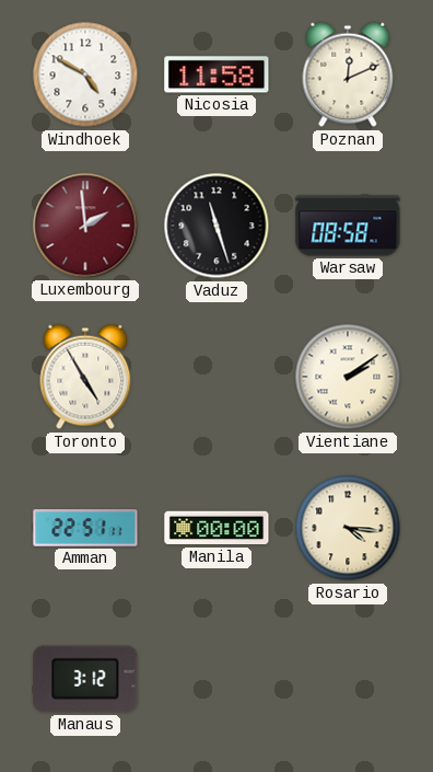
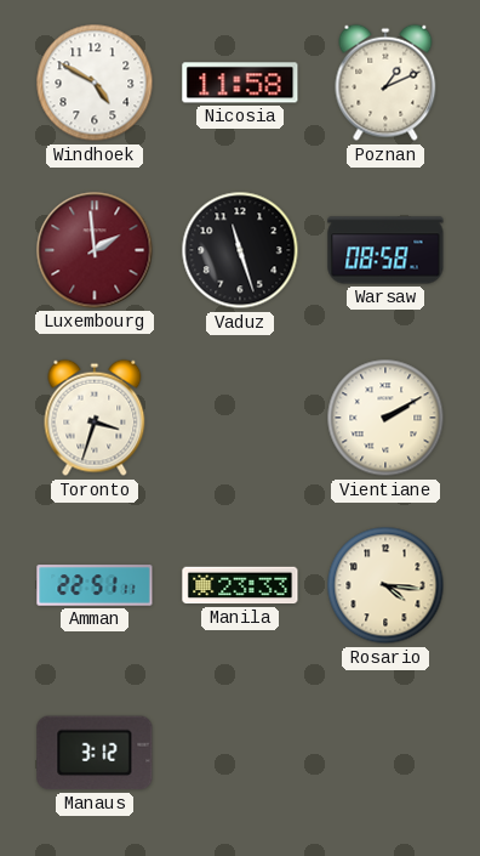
Poznan: 12:11 -> 1:11
Toronto: 4:55 -> 3:33
Vientiane: 2:09 -> 2:10
Manila: 00:00 -> 23:33
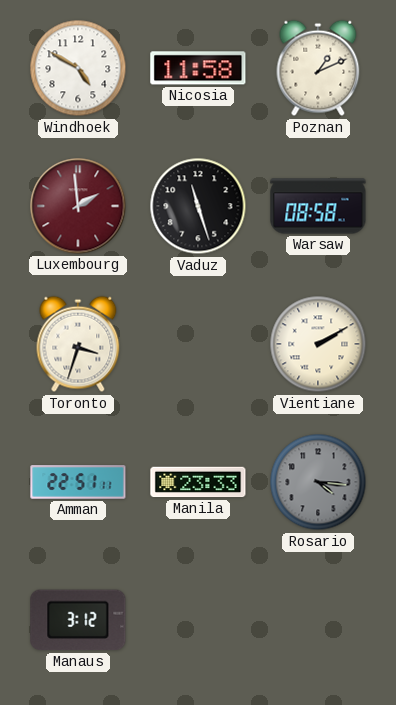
Rosario dial: cream -> grey
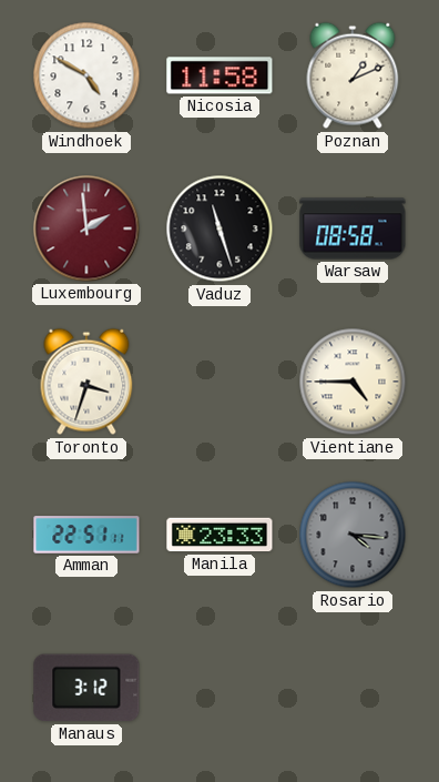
Vientiane: 2:10 -> 4:45
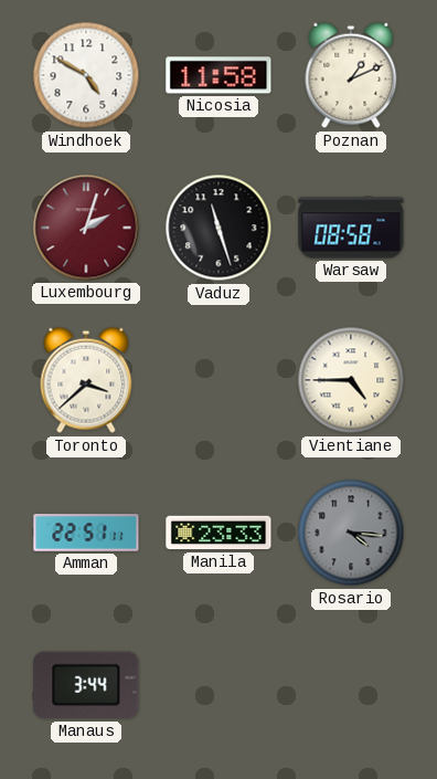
Luxembourg: 1:59 -> 2:03
Toronto: 3:33 -> 3:38
Manaus: 3:12 -> 3:44
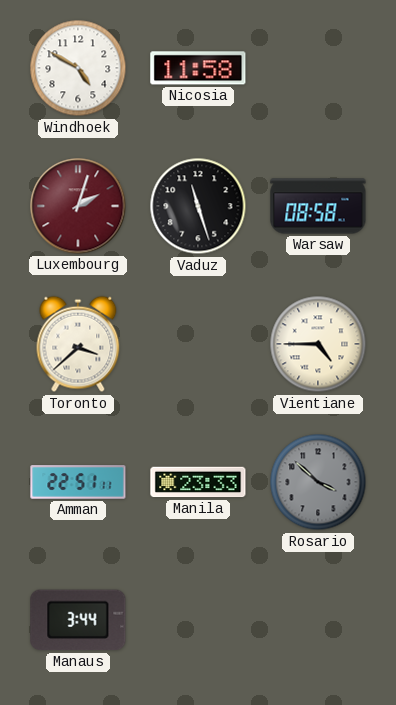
Poznan: 1:11 -> none
Rosario: 4:16 -> 3:52
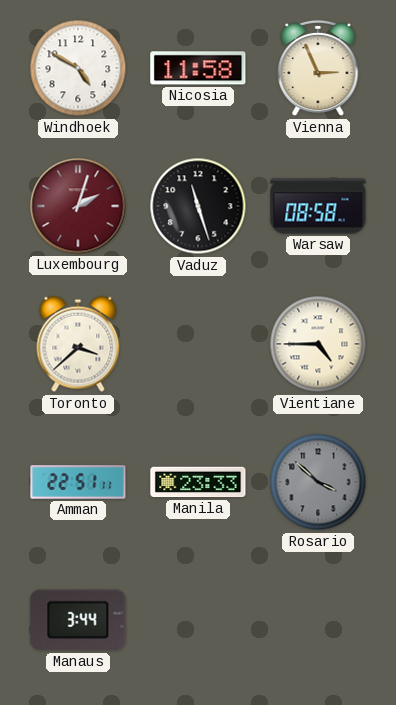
Vienna: none -> 2:56
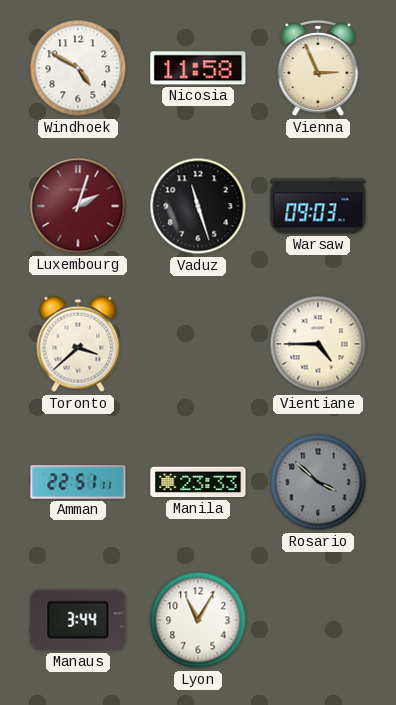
Warsaw: 08:58 -> 09:03
Lyon: none -> 11:05
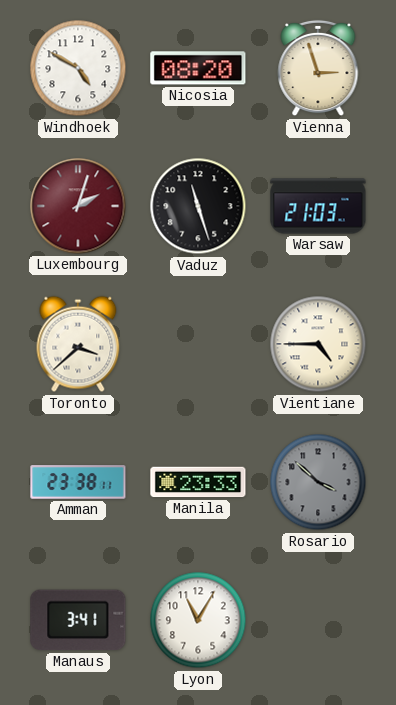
Nicosia: 11:58 -> 08:20
Vienna: 2:56 -> 2:57
Warsaw: 09:03 -> 21:03
Amman: 22:51 -> 23:38
Manaus: 3:44 -> 3:41
